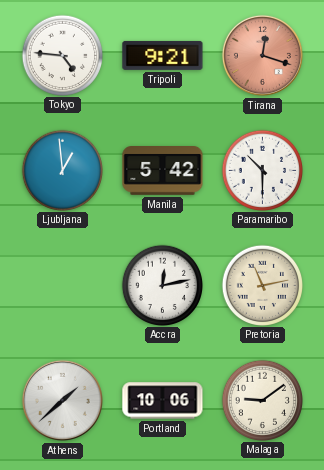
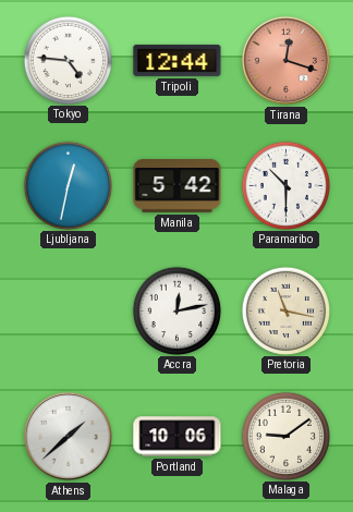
Tripoli: 9:21 -> 12:44
Ljubljana: 12:59 -> 12:32
Pretoria: 11:13 -> 11:17
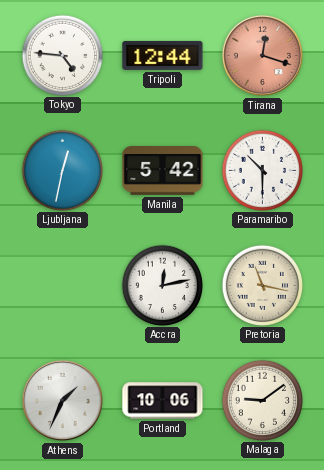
Athens: 1:38 -> 1:34
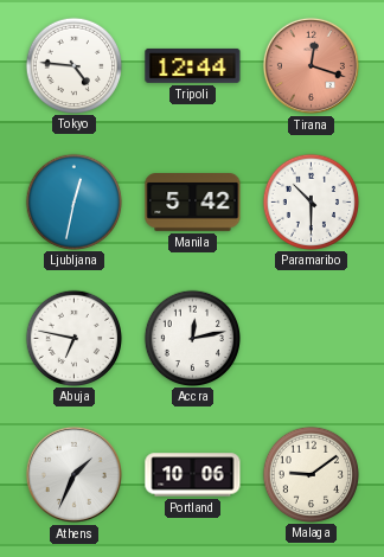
Abuja: none -> 6:47
Pretoria: 11:17 -> none
